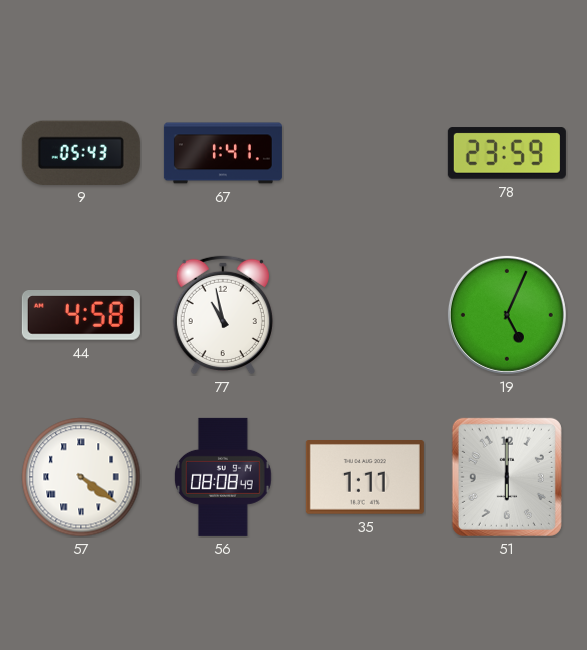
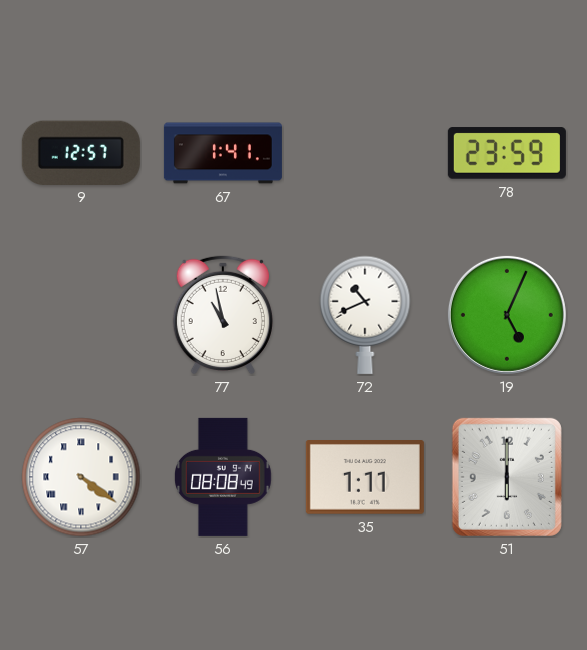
9: 05:43 -> 12:57
44: 4:58 -> none
72: none -> 10:41
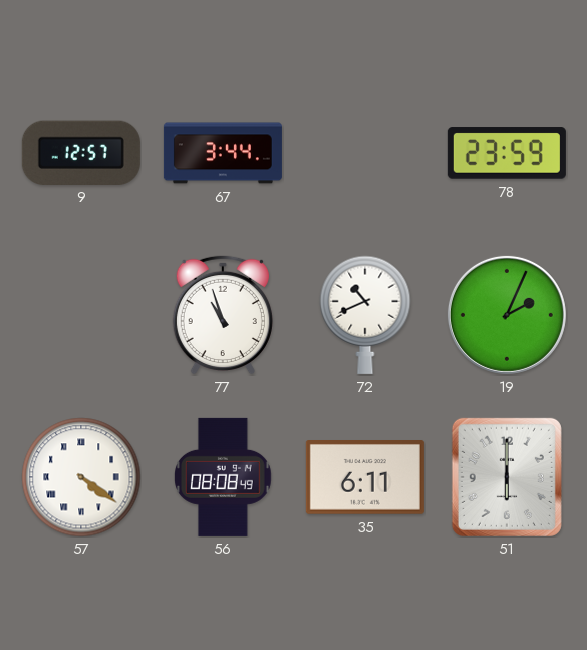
67: 1:41 -> 3:44
77: 10:58 -> 10:57
19: 5:04 -> 2:04
35: 1:11 -> 6:11
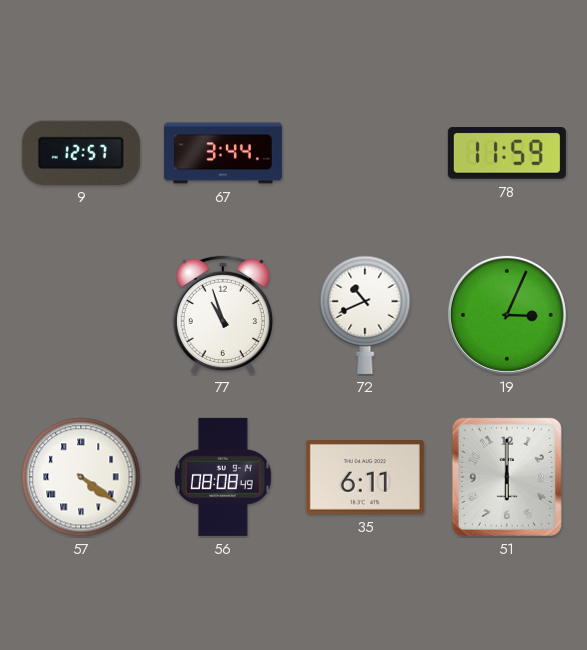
78: 23:59 -> 11:59
19: 2:04 -> 3:04
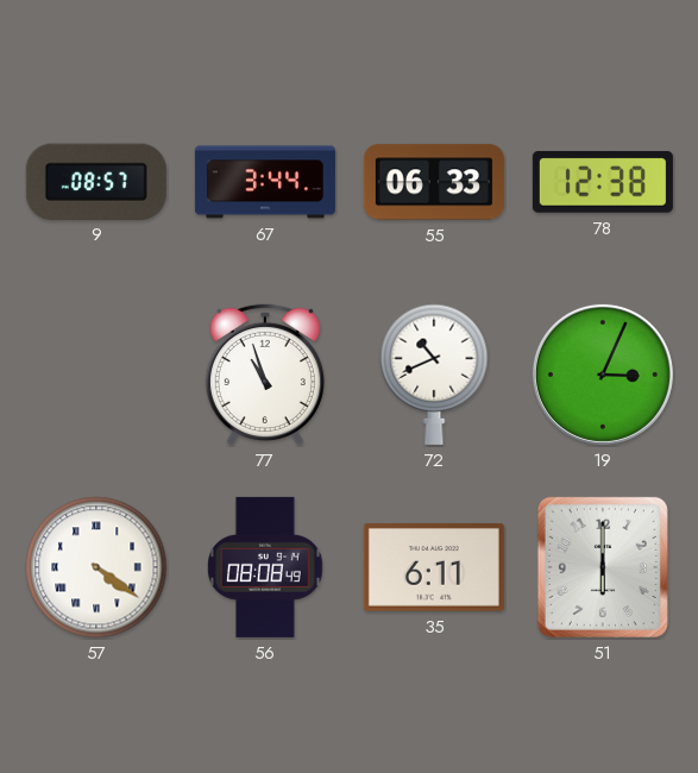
9: 12:57 -> 08:57
55: none -> 06:33
78: 11:59 -> 12:38
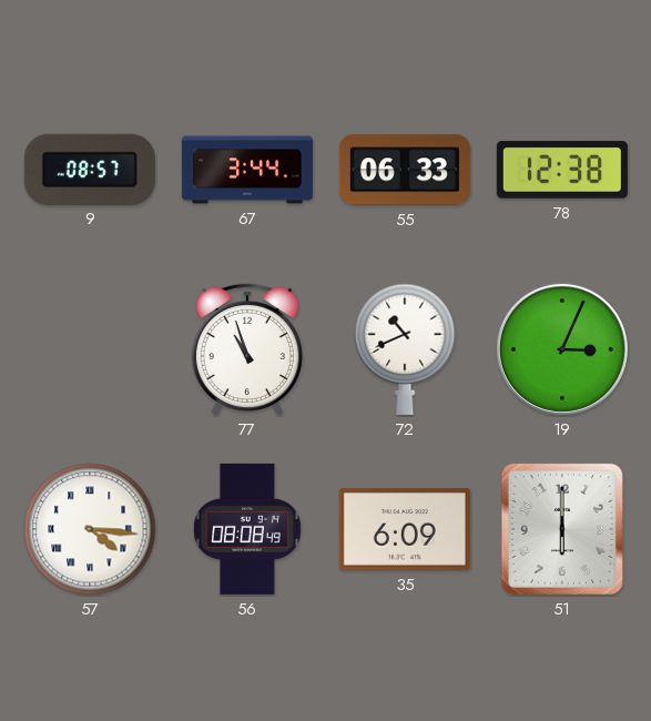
57: 4:21 -> 4:16
35: 6:11 -> 6:09
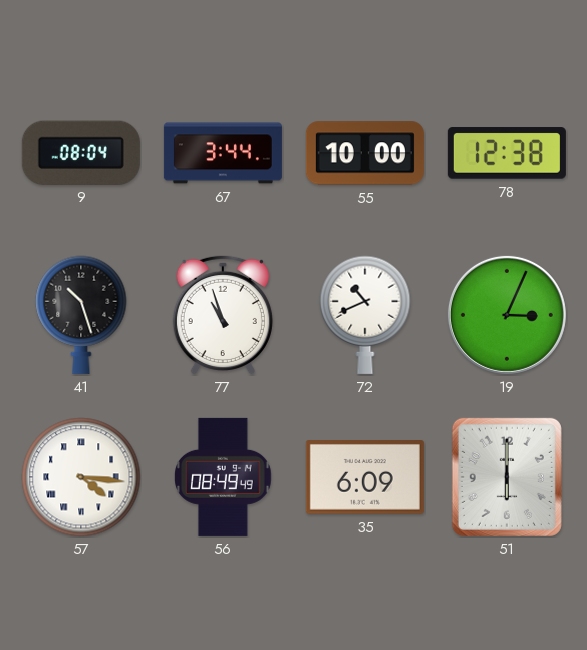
9: 08:57 -> 08:04
55: 06:33 -> 10:00
41: none -> 10:27
56: 08:08 -> 08:49
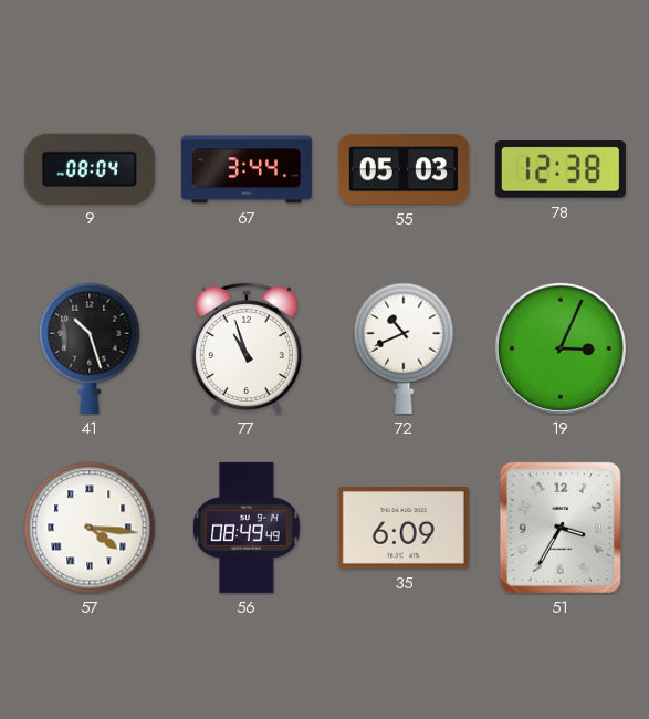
55: 10:00 -> 05:03
51: 6:00 -> 3:35
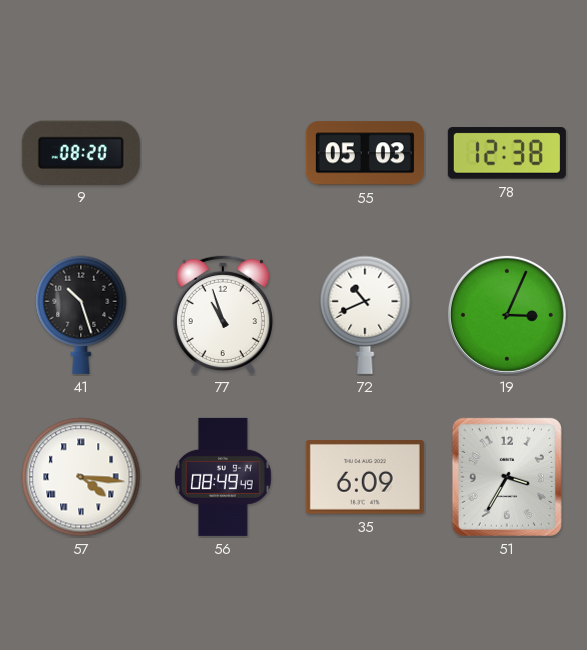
9: 08:04 -> 08:20
67: 3:44 -> none
